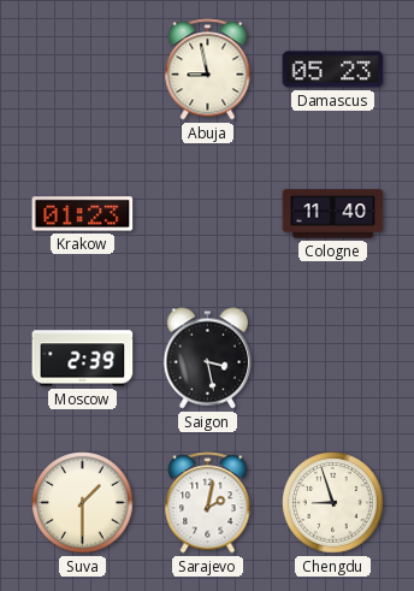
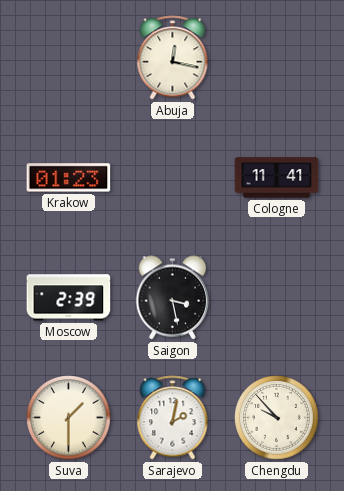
Abuja: 8:58 -> 12:17
Damascus: 05:23 -> none
Cologne: 11:40 -> 11:41
Chengdu: 8:57 -> 9:53
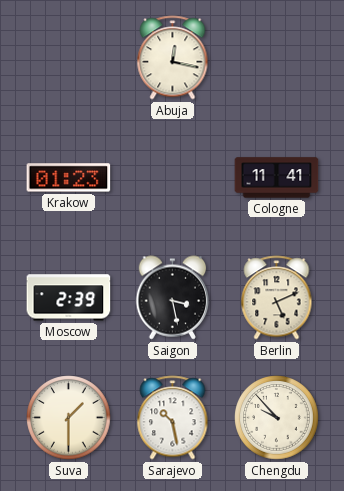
Berlin: none -> 5:11
Sarajevo: 2:02 -> 10:28
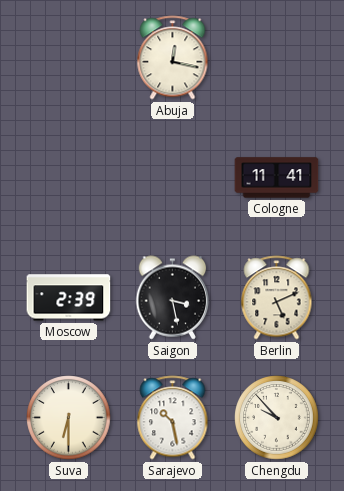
Krakow: 01:23 -> none
Suva: 1:30 -> 6:30
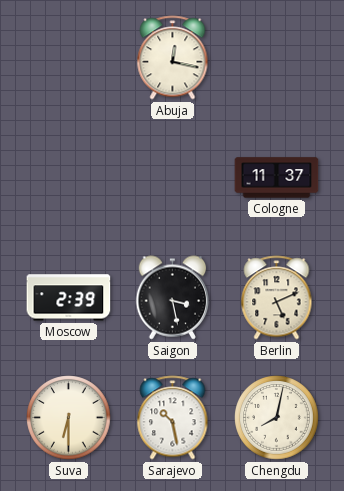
Cologne: 11:41 -> 11:37
Chengdu: 9:53 -> 8:02
